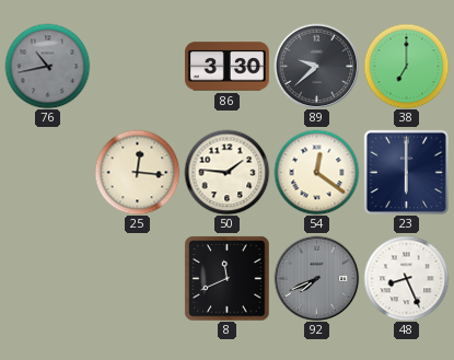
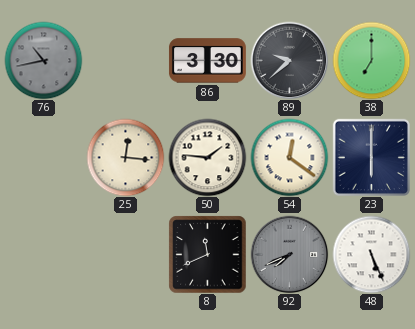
48: 8:26 -> 5:26
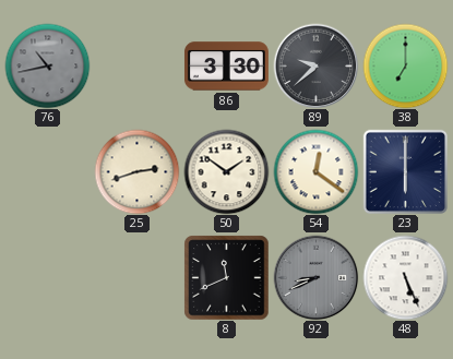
25: 12:16 -> 2:42
50: 1:46 -> 1:51
92: 7:41 -> 8:41
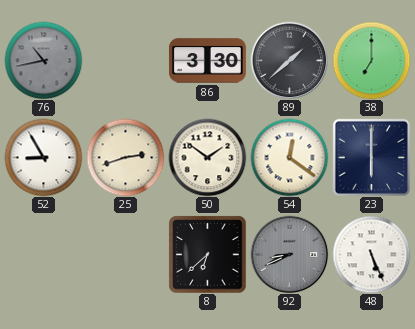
89: 9:38 -> 1:38
52: none -> 8:55
8: 11:41 -> 6:38
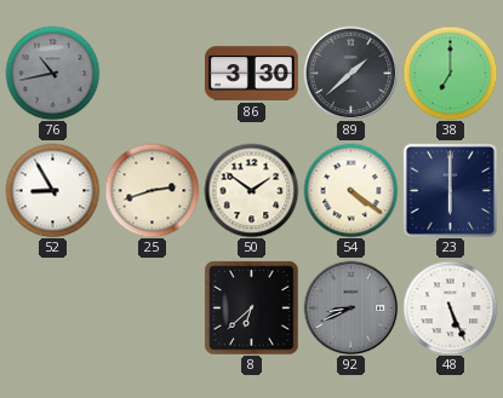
54: 12:21 -> 4:21
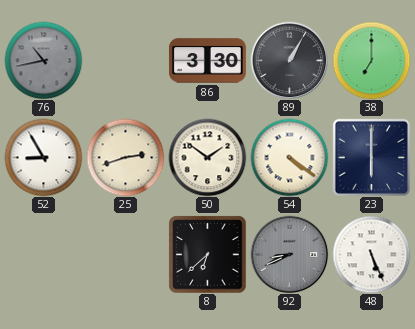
89: 1:38 -> 1:05
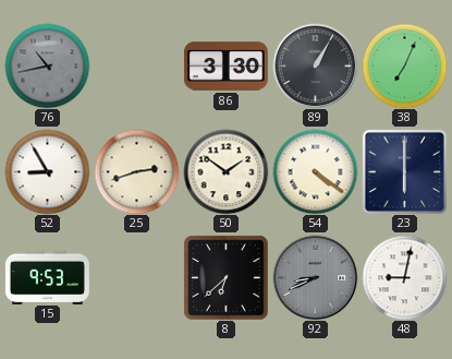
38: 7:00 -> 7:04
15: none -> 9:53
48: 5:26 -> 9:02
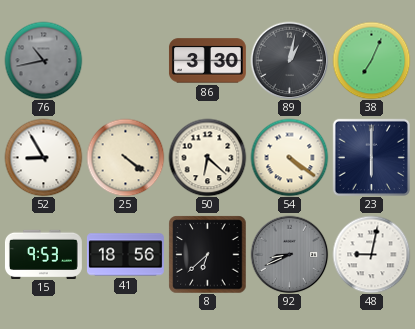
89: 1:05 -> 1:02
25: 2:42 -> 4:21
50: 1:51 -> 6:22
41: none -> 18:56
